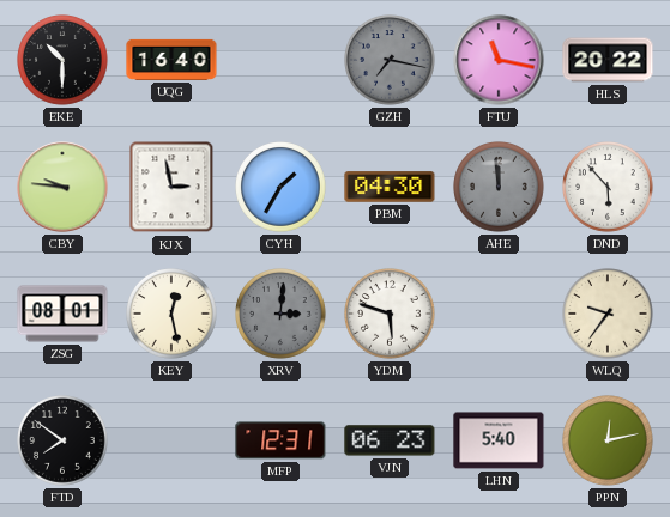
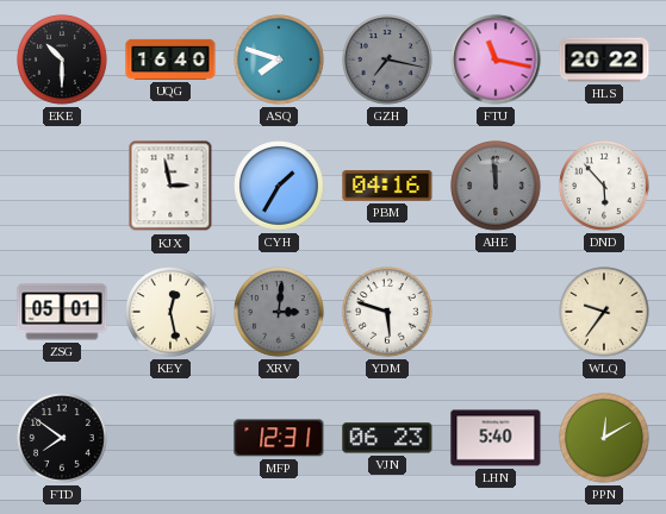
ASQ: none -> 7:48
CBY: 9:46 -> none
PBM: 04:30 -> 04:16
ZSG: 08:01 -> 05:01
PPN: 12:13 -> 12:10
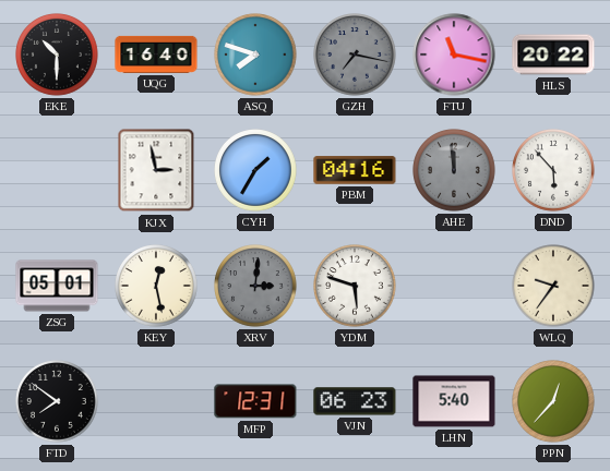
PPN: 12:10 -> 12:37
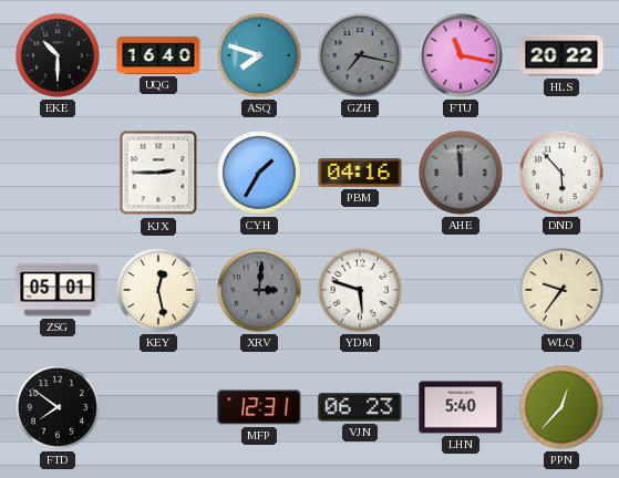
KJX: 2:58 -> 2:45
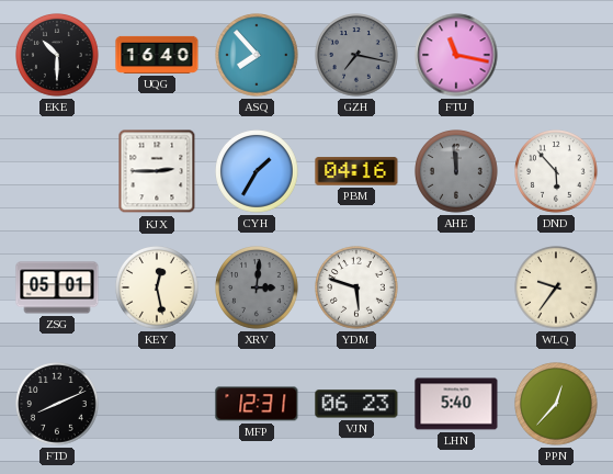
ASQ: 7:48 -> 7:53
HLS: 20:22 -> none
FTD: 7:51 -> 8:11
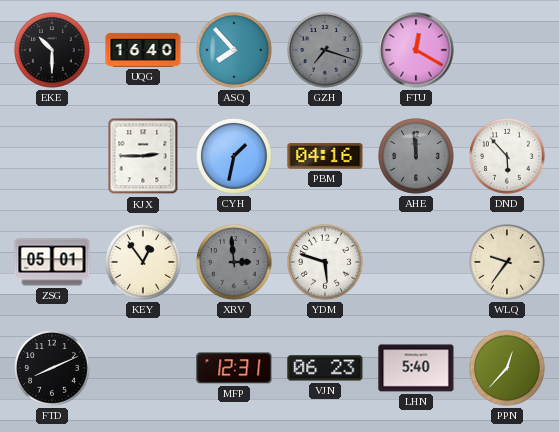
GZH: 7:17 -> 7:18
FTU: 11:17 -> 12:20
CYH: 1:35 -> 1:32
KEY: 12:28 -> 12:54
XRV: 3:01 -> 2:59
